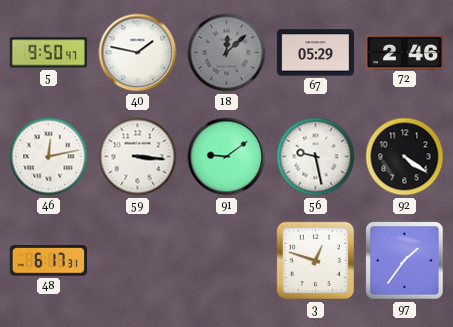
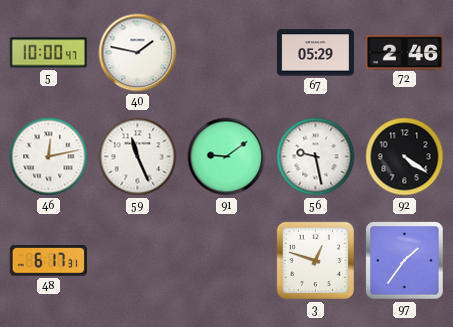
5: 9:50 -> 10:00
18: 12:08 -> none
59: 3:16 -> 11:26
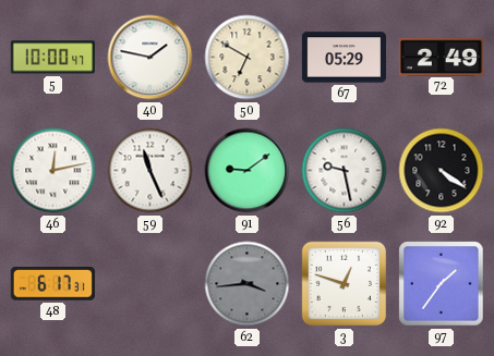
50: none -> 6:50
72: 2:46 -> 2:49
62: none -> 3:44
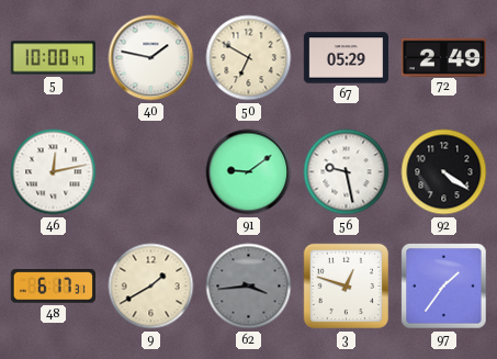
59: 11:26 -> none
9: none -> 1:40
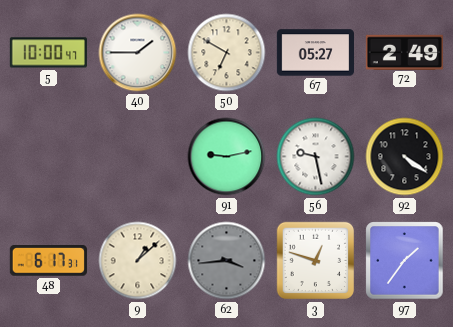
40: 1:47 -> 1:45
67: 05:29 -> 05:27
46: 12:13 -> none
91: 9:09 -> 9:13
9: 1:40 -> 1:08
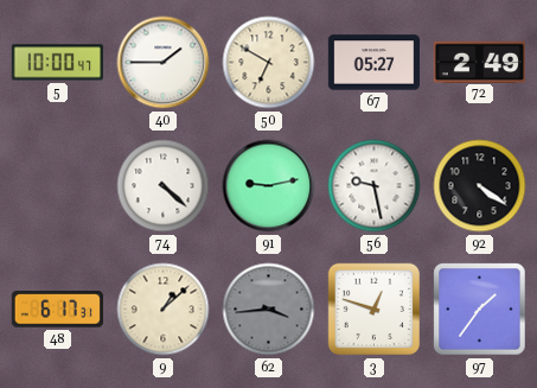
74: none -> 4:22
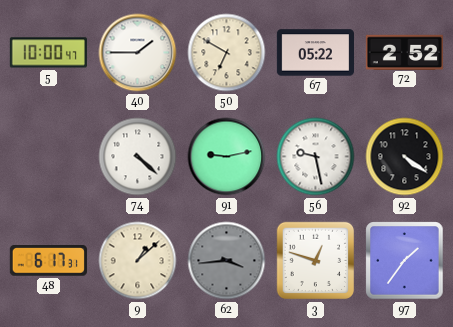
67: 05:27 -> 05:22
72: 2:49 -> 2:52
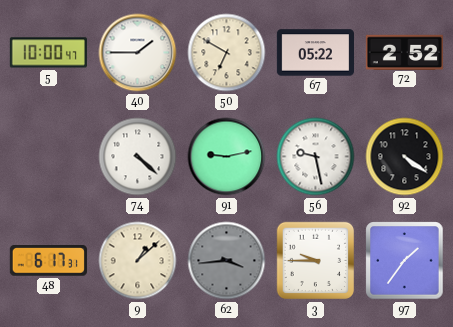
3: 12:48 -> 9:45
